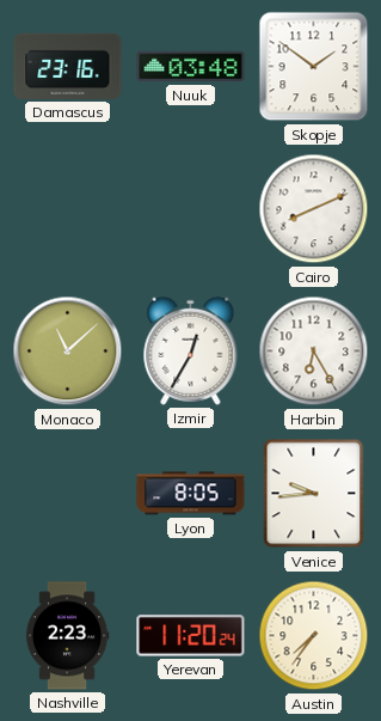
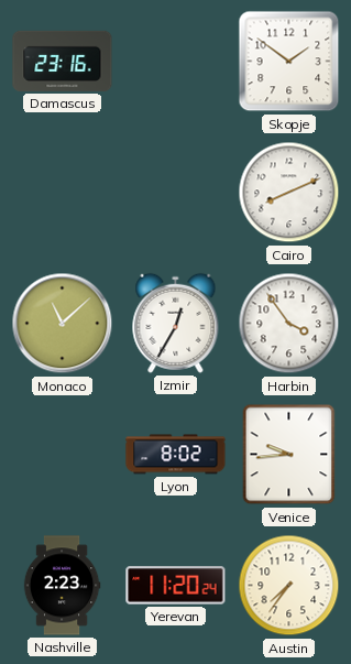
Nuuk: 03:48 -> none
Harbin: 6:25 -> 3:54
Lyon: 8:05 -> 8:02
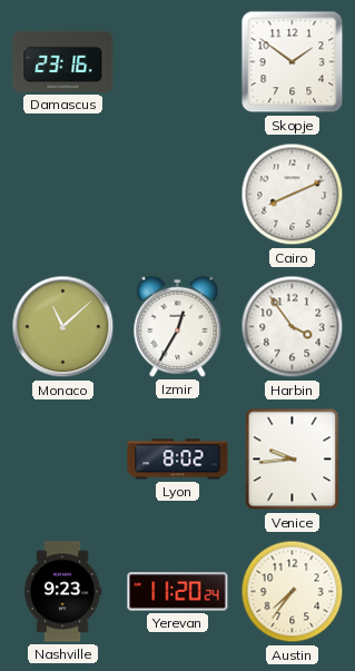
Nashville: 2:23 -> 9:23
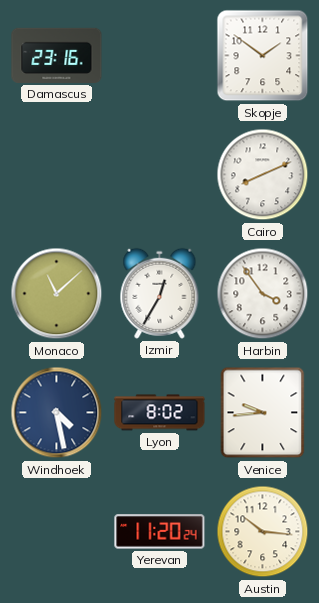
Windhoek: none -> 4:28
Nashville: 9:23 -> none
Austin: 7:36 -> 10:16
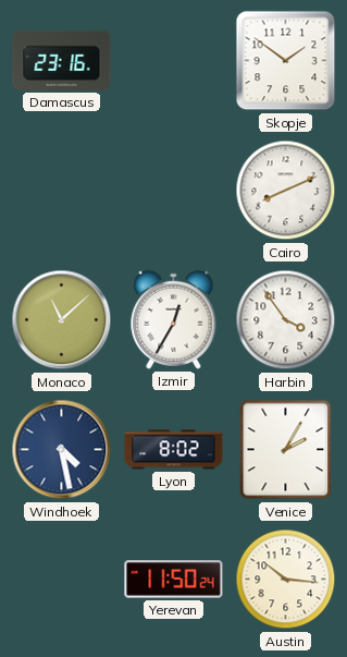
Venice: 9:44 -> 2:05
Yerevan: 11:20 -> 11:50
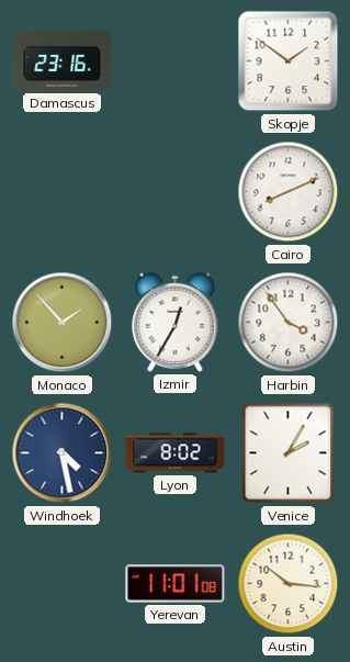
Monaco: 11:08 -> 1:53
Yerevan: 11:50 -> 11:01
